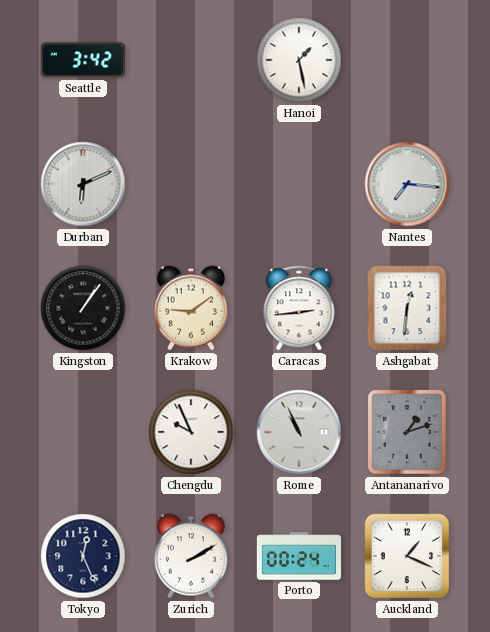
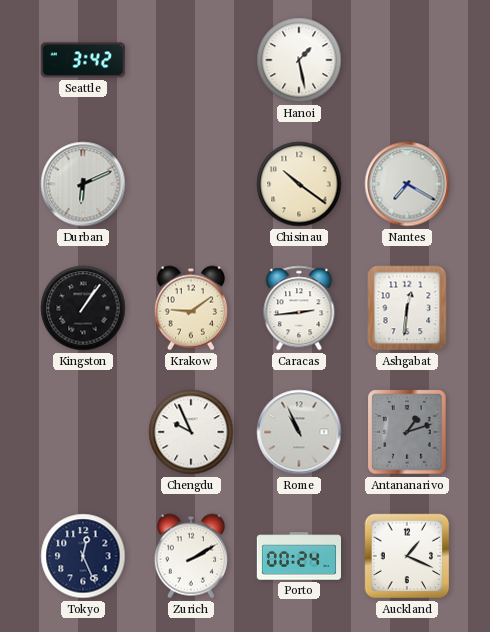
Chisinau: none -> 10:21
Nantes: 7:16 -> 7:20
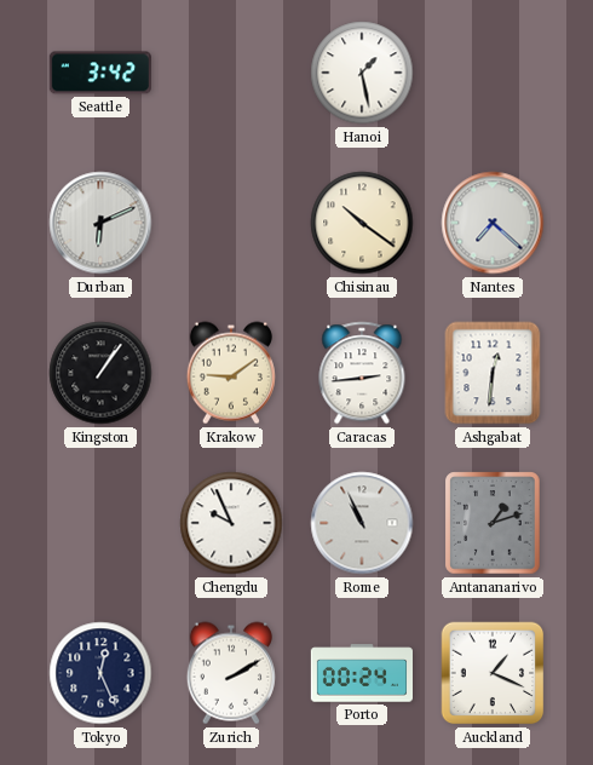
Nantes: 7:20 -> 7:22
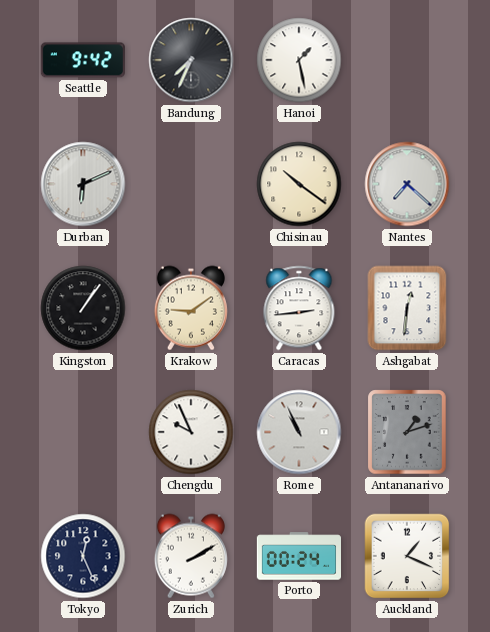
Seattle: 3:42 -> 9:42
Bandung: none -> 7:34
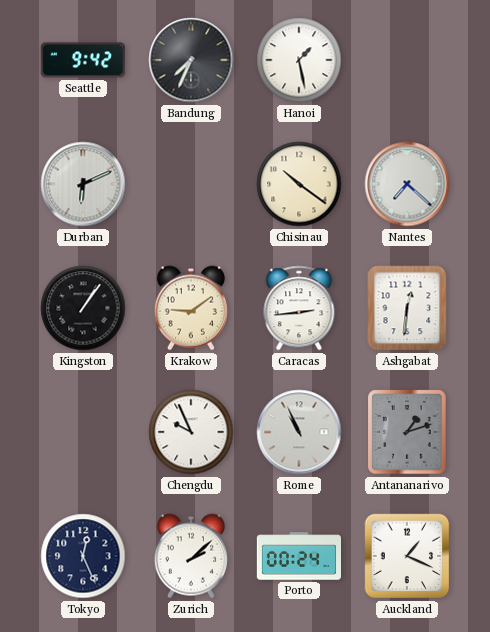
Zurich: 2:10 -> 2:08
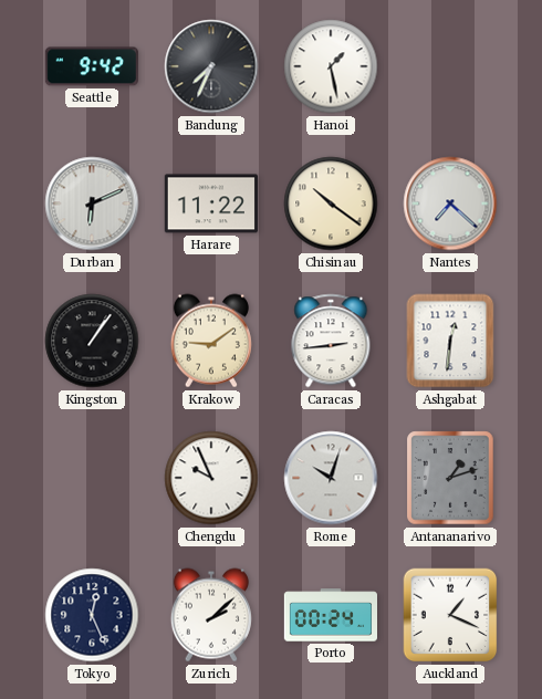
Harare: none -> 11:22
Rome: 10:56 -> 10:03
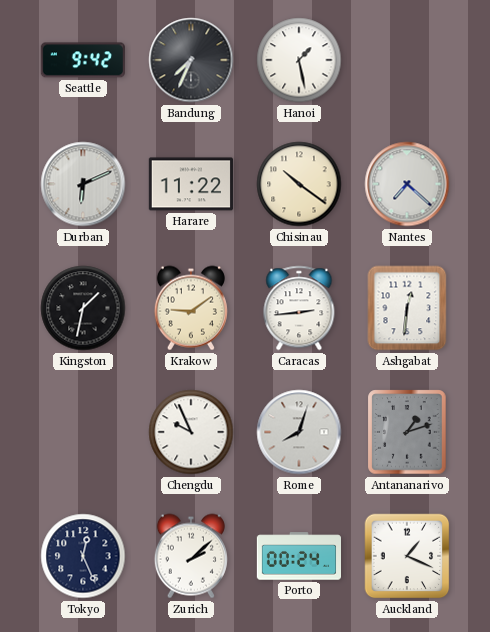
Kingston: 1:06 -> 1:32
Rome: 10:03 -> 8:03
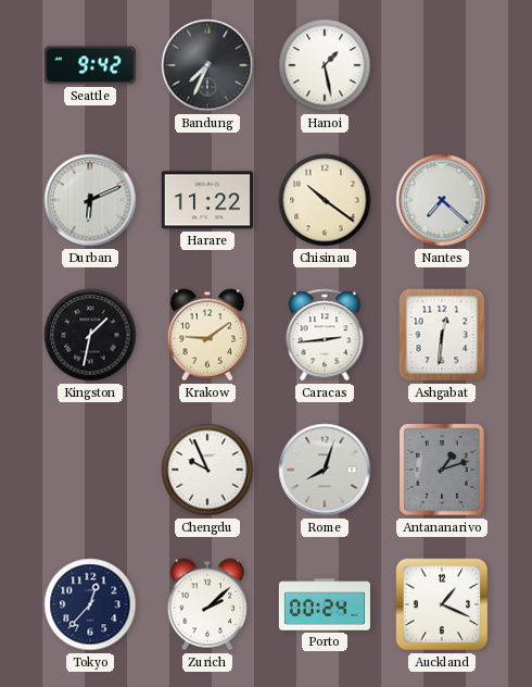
Tokyo: 12:26 -> 12:37
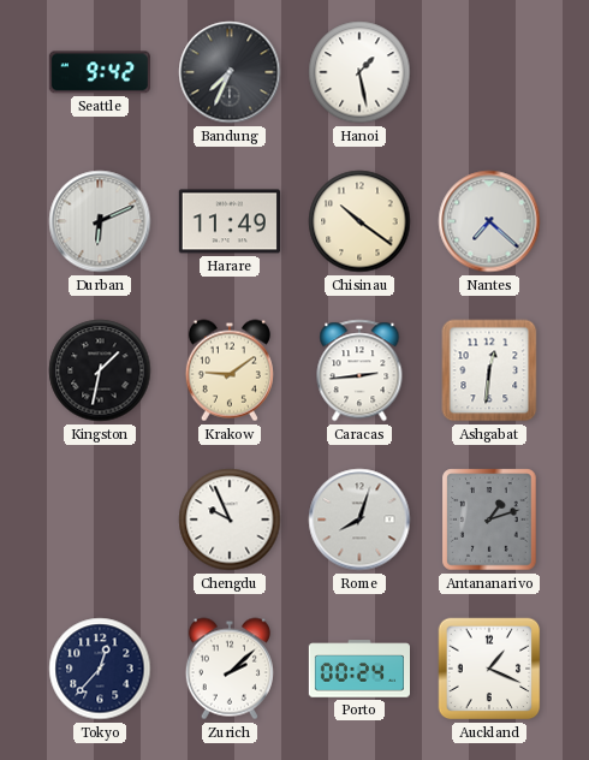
Harare: 11:22 -> 11:49
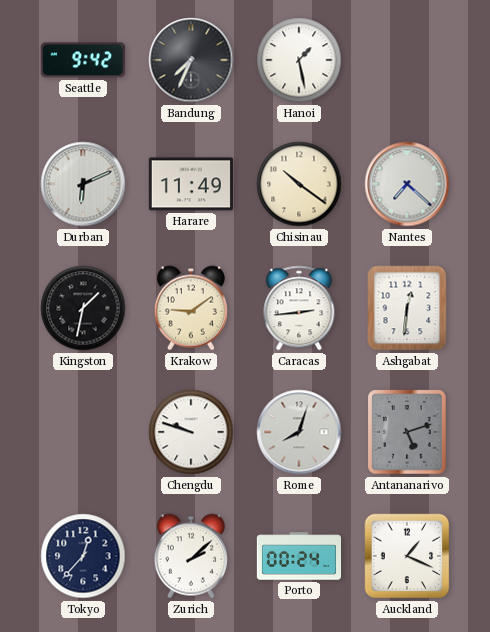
Chengdu: 9:56 -> 9:48
Antananarivo: 1:12 -> 5:12
